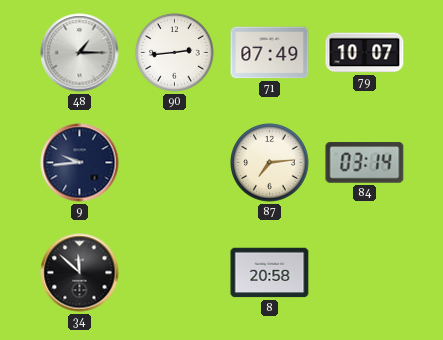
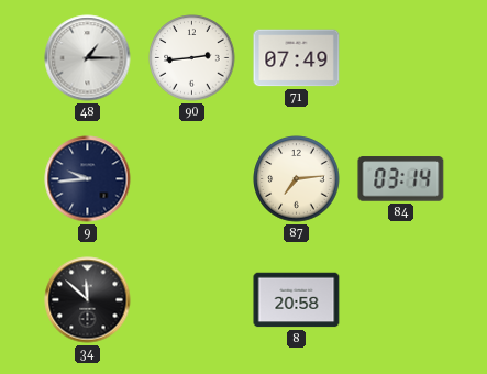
79: 10:07 -> none
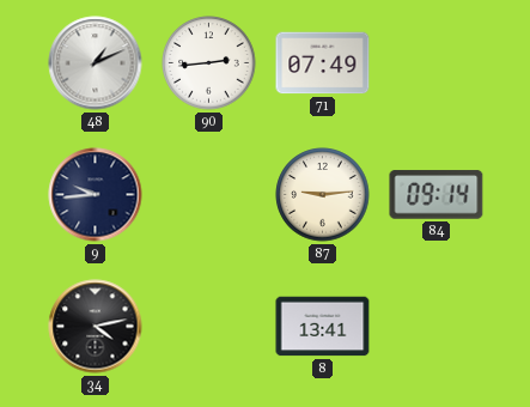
48: 1:15 -> 1:11
87: 7:14 -> 9:14
84: 03:14 -> 09:14
34: 11:52 -> 4:13
8: 20:58 -> 13:41
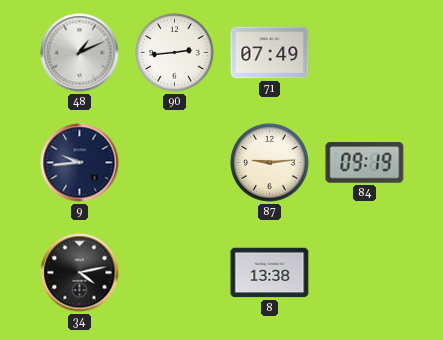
84: 09:14 -> 09:19
8: 13:41 -> 13:38
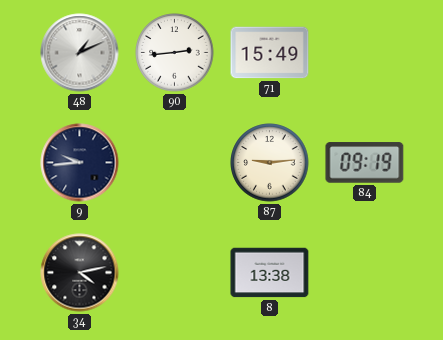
71: 07:49 -> 15:49
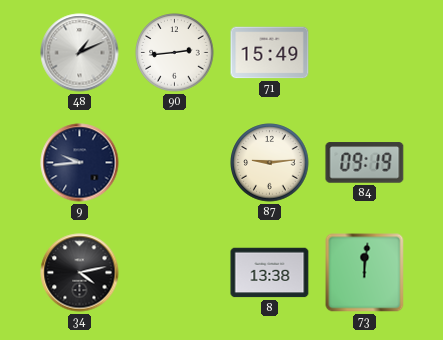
73: none -> 12:01
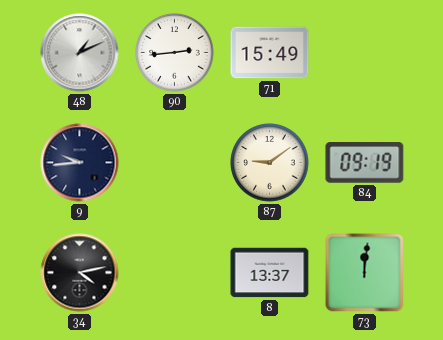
87: 9:14 -> 9:09
8: 13:38 -> 13:37
